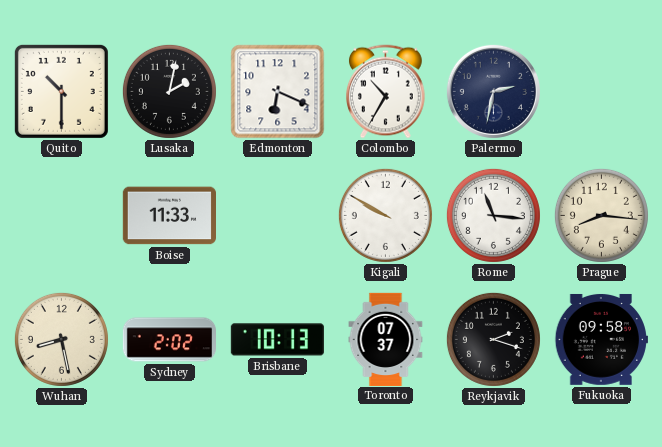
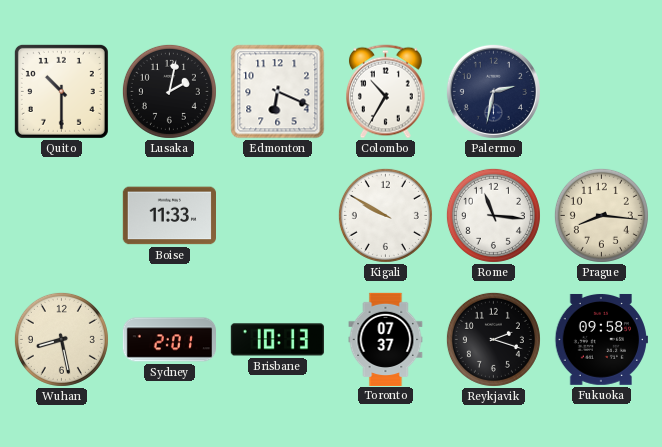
Sydney: 2:02 -> 2:01
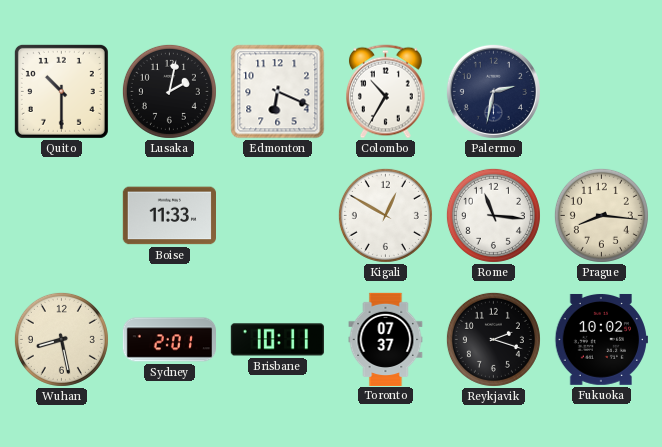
Kigali: 9:50 -> 12:50
Brisbane: 10:13 -> 10:11
Fukuoka: 09:58 -> 10:02
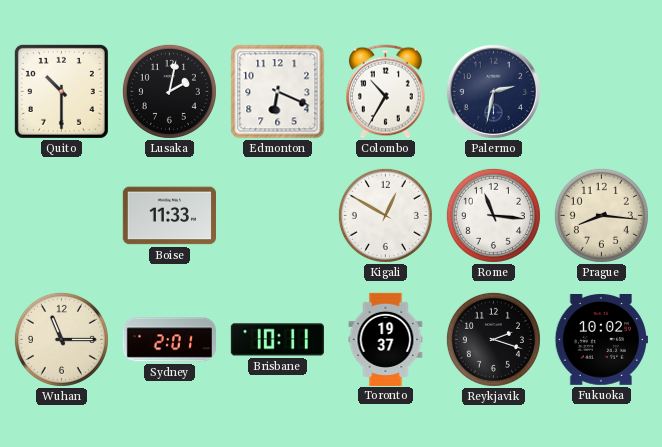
Wuhan: 8:28 -> 11:15
Toronto: 07:37 -> 19:37
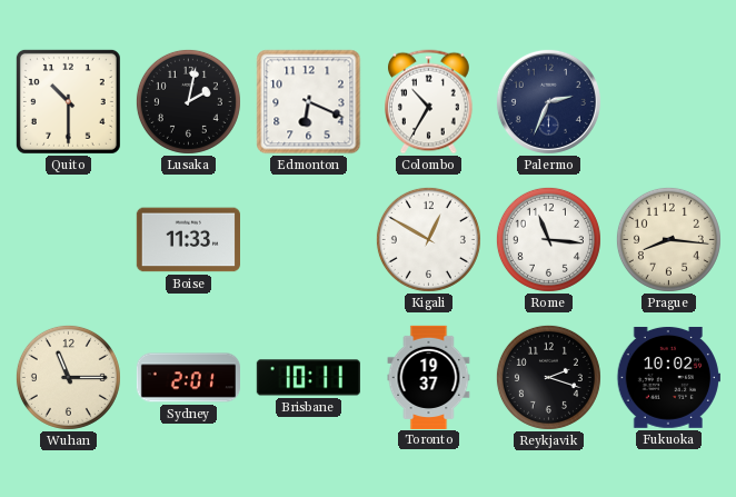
Palermo: 2:32 -> 2:34
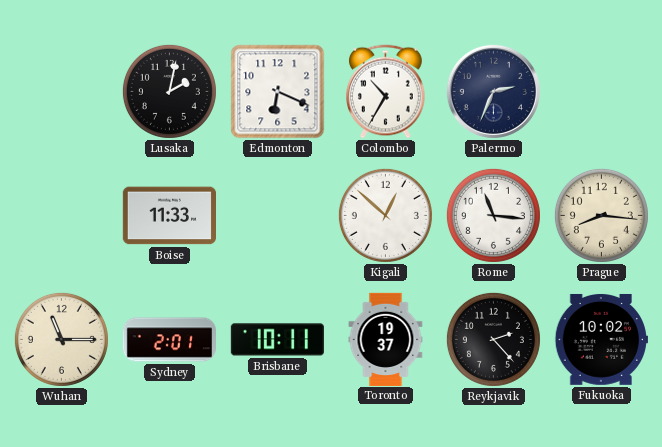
Quito: 10:30 -> none
Kigali: 12:50 -> 12:52
Reykjavik: 2:18 -> 2:23
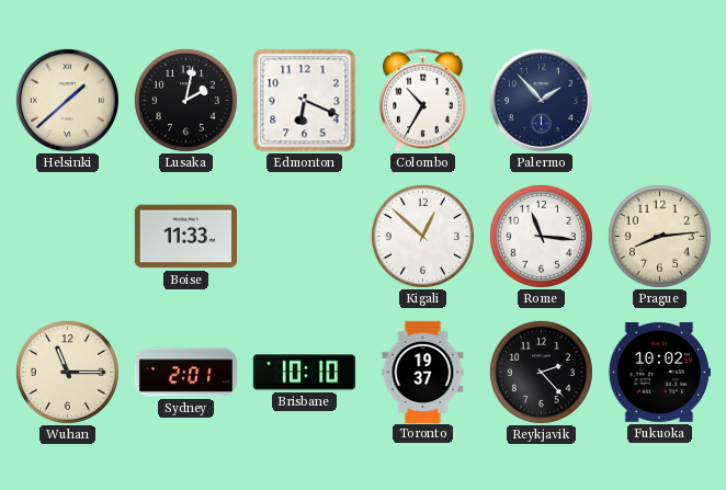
Helsinki: none -> 1:38
Palermo: 2:34 -> 1:53
Prague: 8:16 -> 8:14
Brisbane: 10:11 -> 10:10
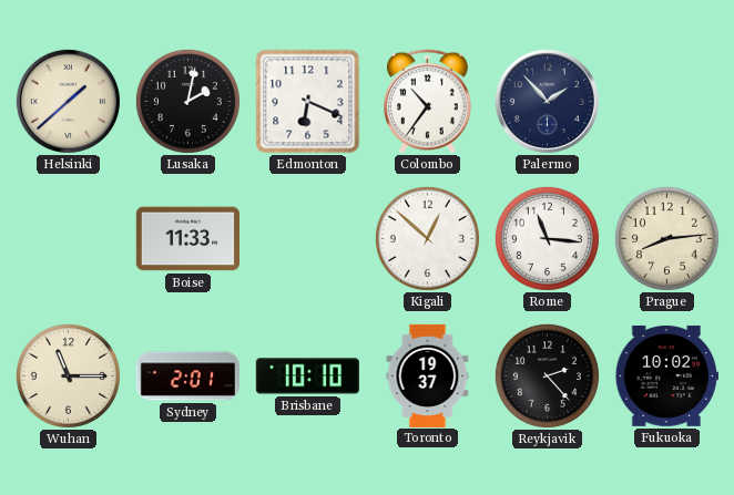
Colombo: 10:35 -> 10:36
